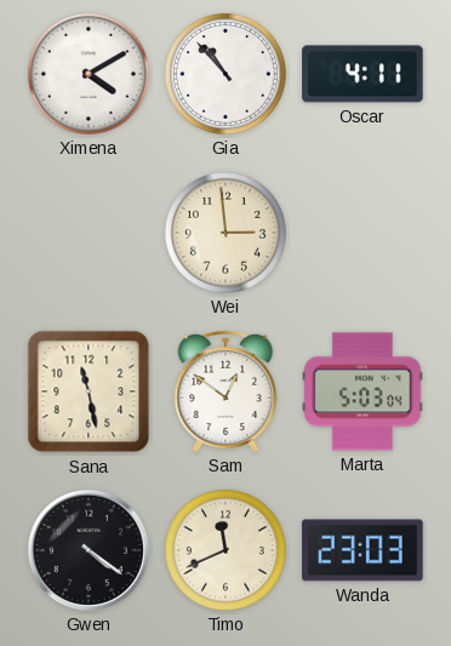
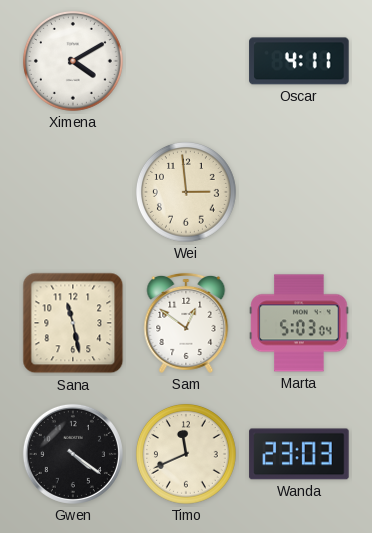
Gia: 10:53 -> none
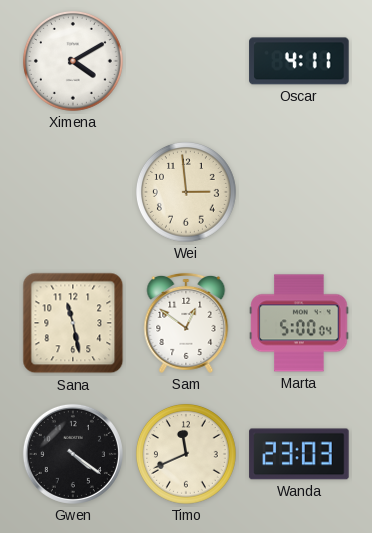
Marta: 5:03 -> 5:00
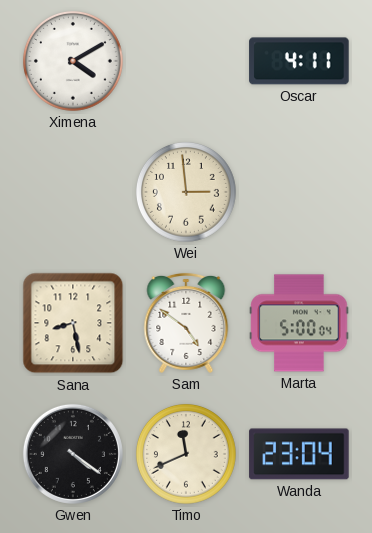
Sana: 11:28 -> 8:28
Sam: 12:51 -> 4:51
Wanda: 23:03 -> 23:04
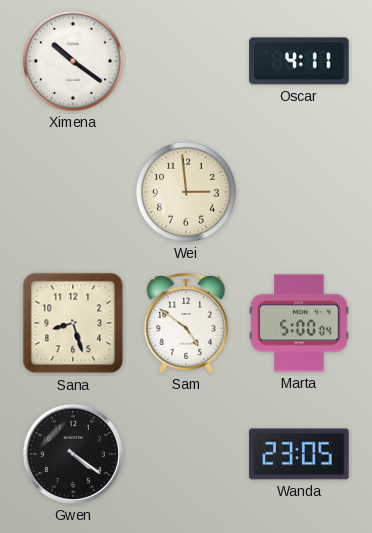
Ximena: 4:10 -> 10:21
Sana: 8:28 -> 8:27
Timo: 11:41 -> none
Wanda: 23:04 -> 23:05
